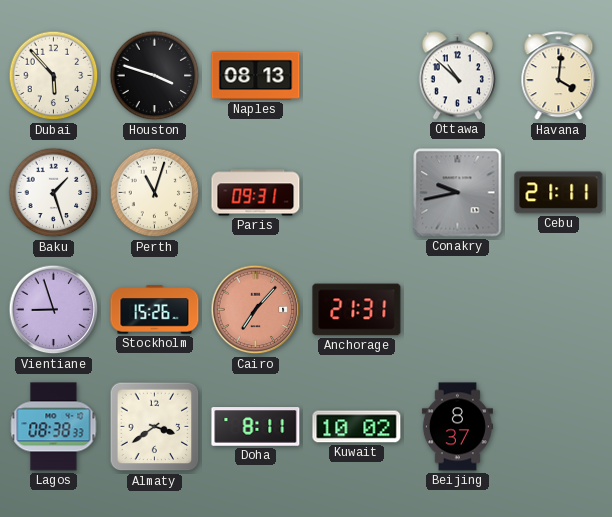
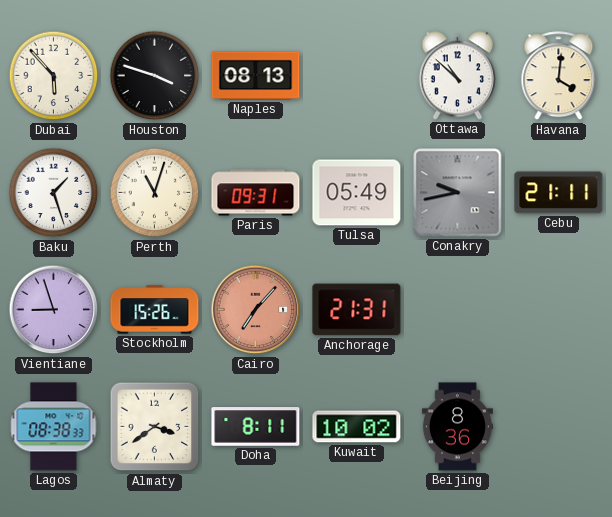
Tulsa: none -> 05:49
Beijing: 8:37 -> 8:36
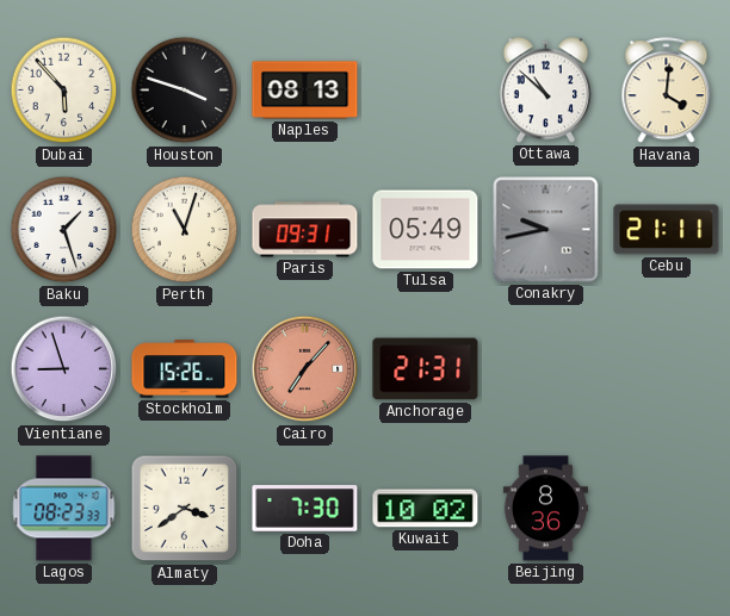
Lagos: 08:38 -> 08:23
Doha: 8:11 -> 7:30
